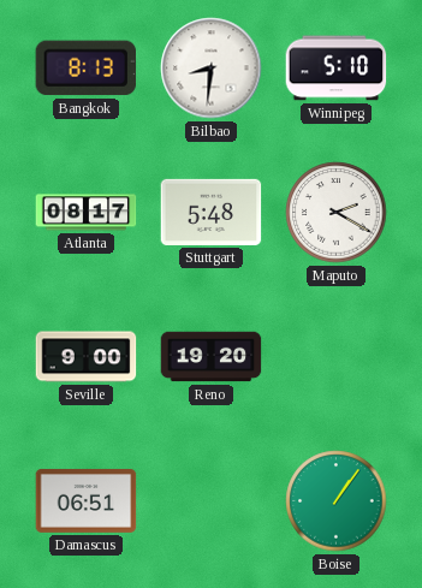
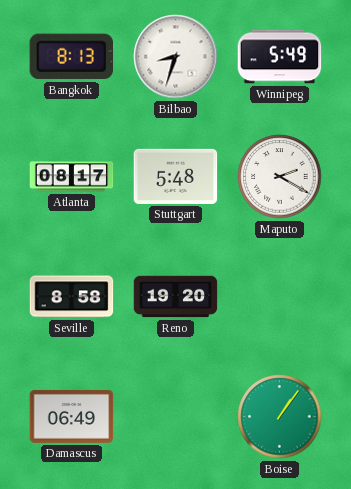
Bilbao: 8:31 -> 8:33
Winnipeg: 5:10 -> 5:49
Seville: 9:00 -> 8:58
Damascus: 06:51 -> 06:49
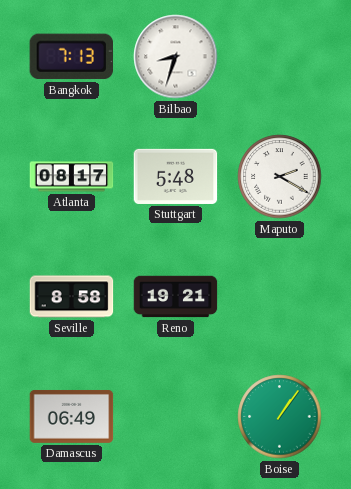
Bangkok: 8:13 -> 7:13
Winnipeg: 5:49 -> none
Reno: 19:20 -> 19:21
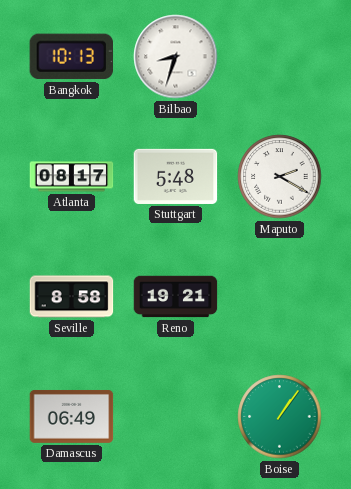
Bangkok: 7:13 -> 10:13
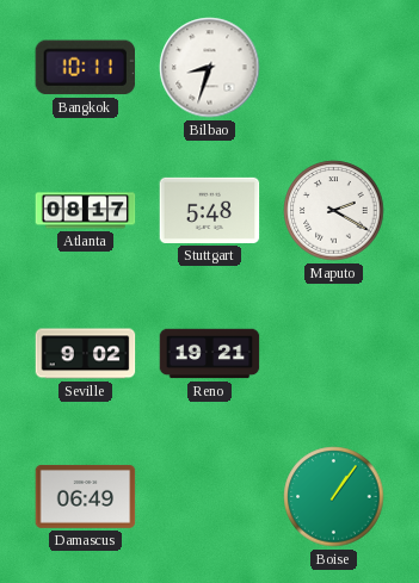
Bangkok: 10:13 -> 10:11
Seville: 8:58 -> 9:02
